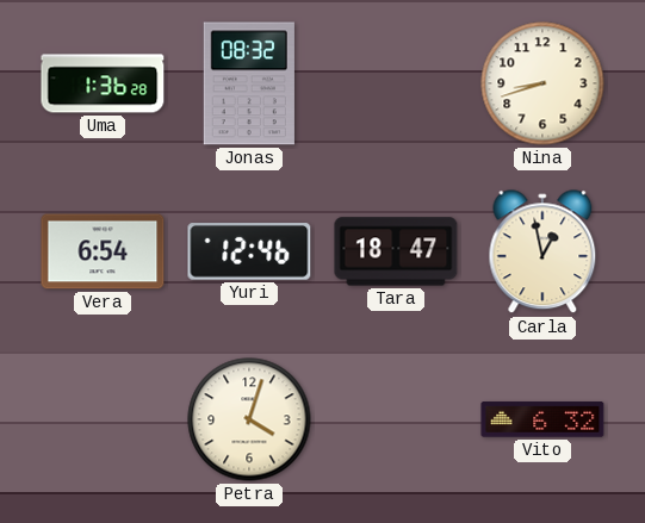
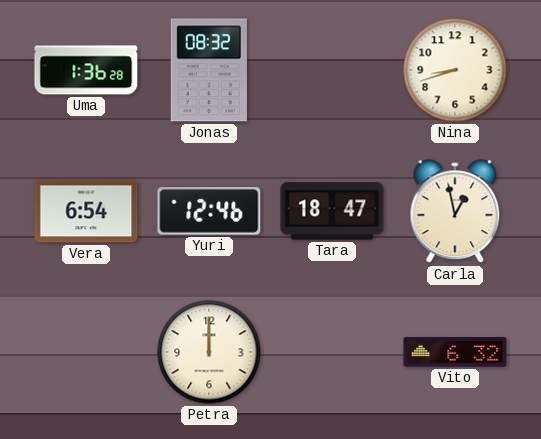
Petra: 4:03 -> 12:00
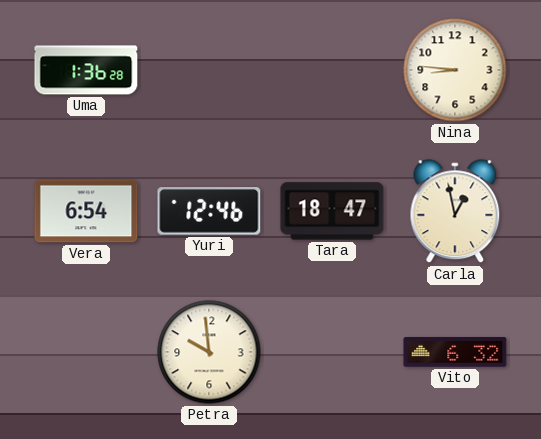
Jonas: 08:32 -> none
Nina: 8:42 -> 8:46
Petra: 12:00 -> 9:59
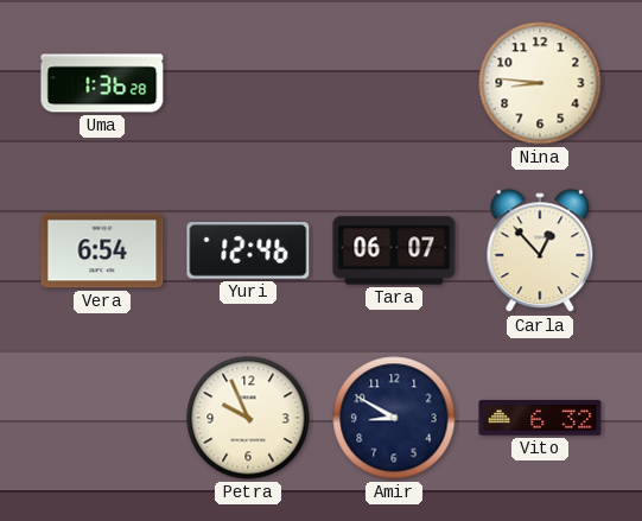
Tara: 18:47 -> 06:07
Carla: 12:58 -> 12:53
Petra: 9:59 -> 9:56
Amir: none -> 8:50
